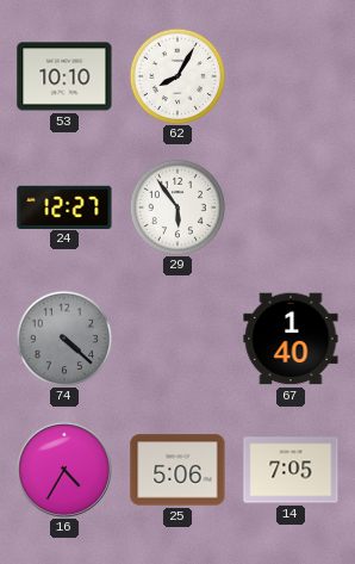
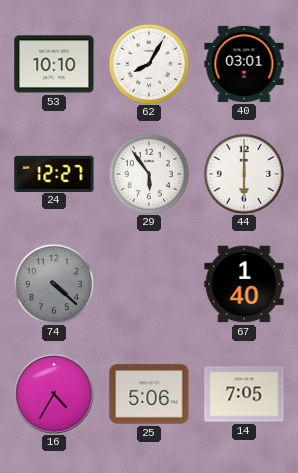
40: none -> 03:01
44: none -> 6:00
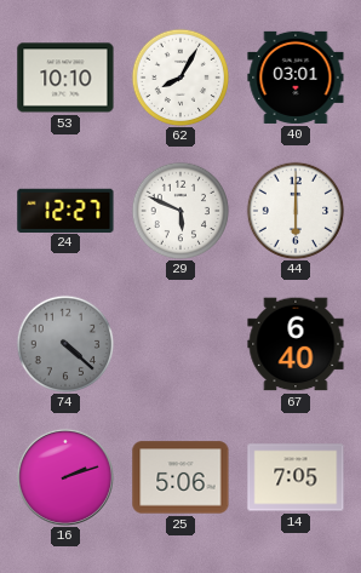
29: 5:54 -> 5:49
67: 1:40 -> 6:40
16: 4:35 -> 2:12
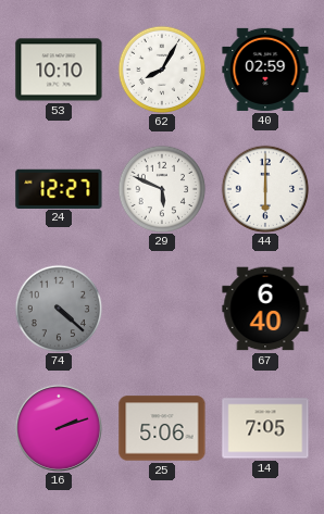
40: 03:01 -> 02:59
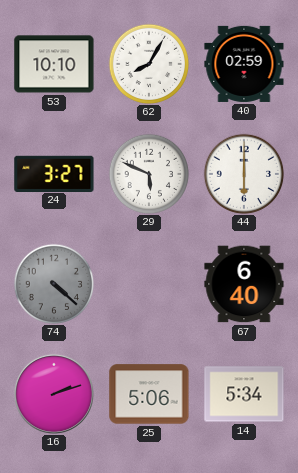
24: 12:27 -> 3:27
14: 7:05 -> 5:34
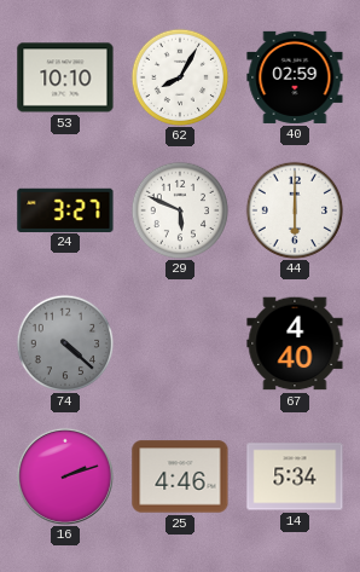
67: 6:40 -> 4:40
25: 5:06 -> 4:46
